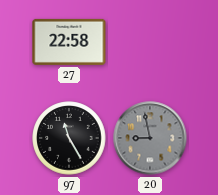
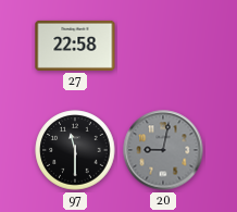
97: 11:25 -> 11:30
20: 8:58 -> 9:02
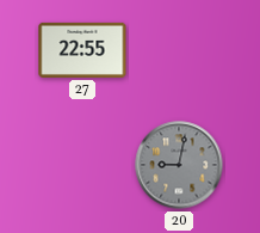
27: 22:58 -> 22:55
97: 11:30 -> none
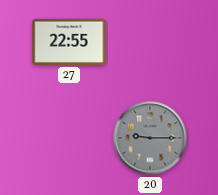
20: 9:02 -> 9:15
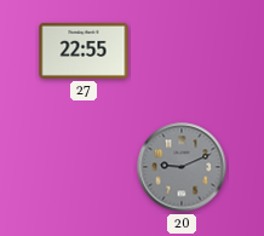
20: 9:15 -> 9:11
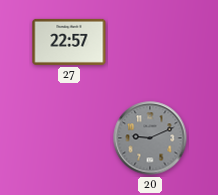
27: 22:55 -> 22:57
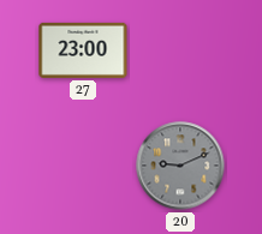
27: 22:57 -> 23:00
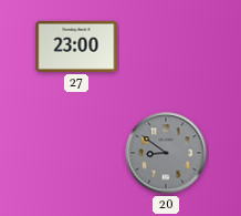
20: 9:11 -> 8:51
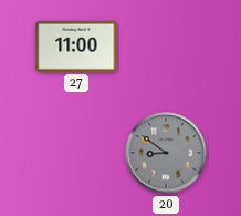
27: 23:00 -> 11:00
